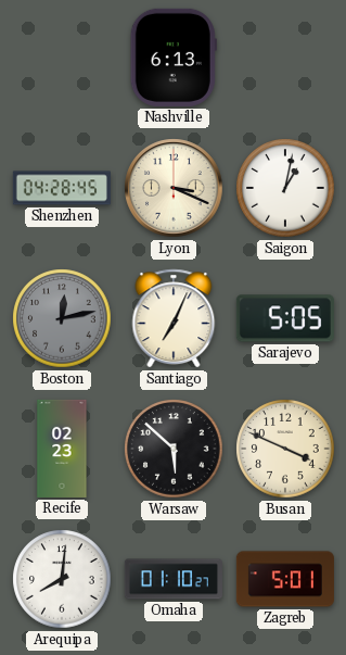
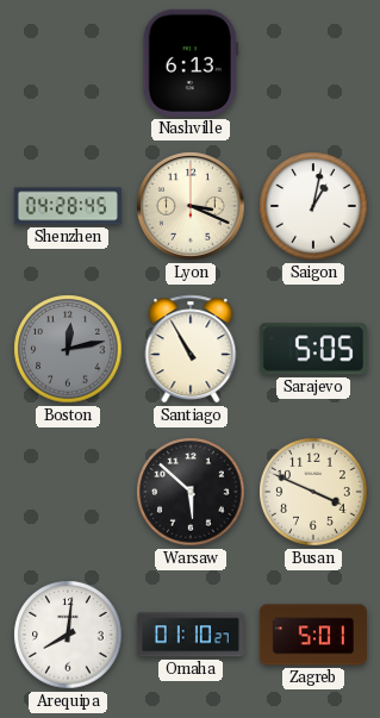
Santiago: 7:04 -> 10:55
Recife: 02:23 -> none
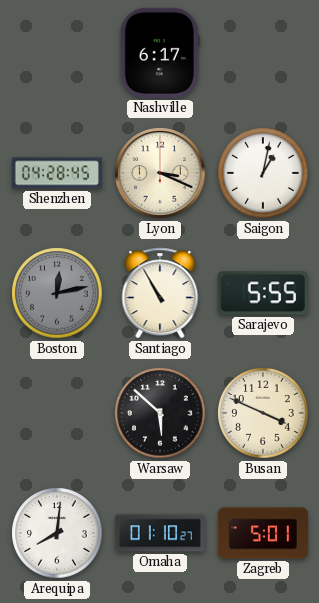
Nashville: 6:13 -> 6:17
Sarajevo: 5:05 -> 5:55
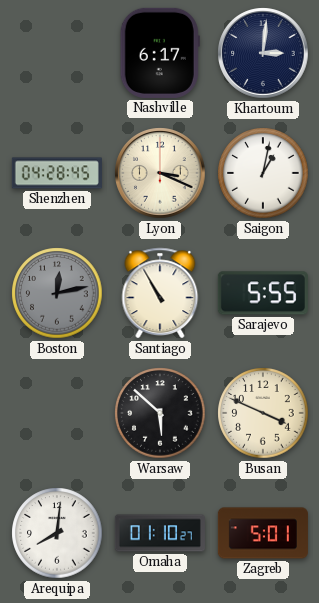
Khartoum: none -> 3:01
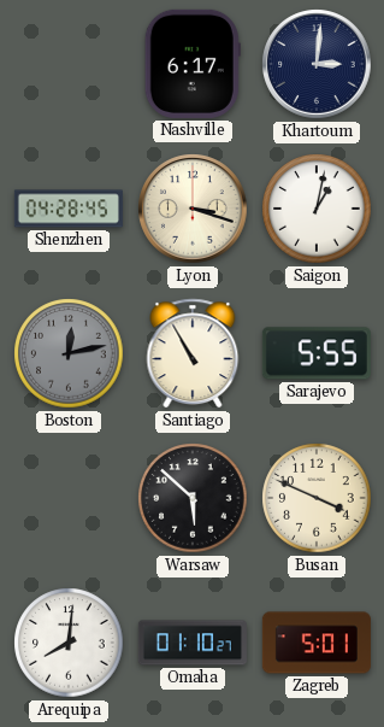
Lyon: 3:19 -> 3:18
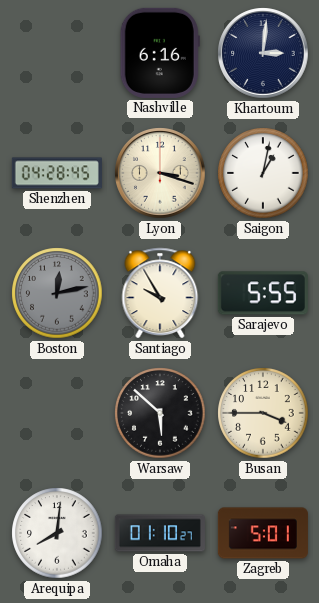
Nashville: 6:17 -> 6:16
Santiago: 10:55 -> 9:55
Busan: 3:49 -> 3:45
